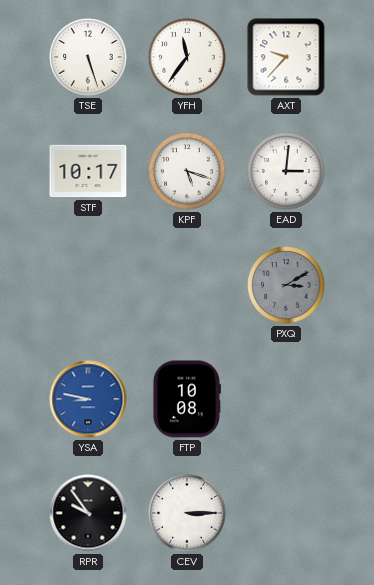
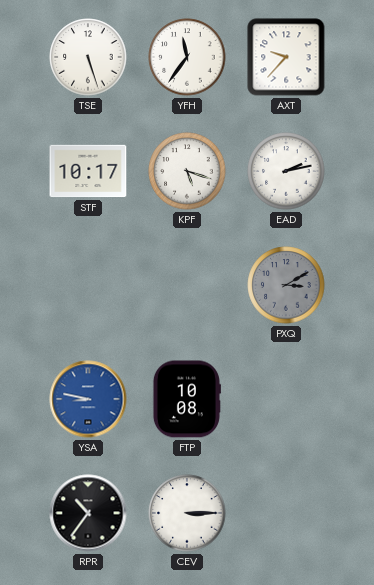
EAD: 3:01 -> 2:13
RPR: 9:54 -> 10:36
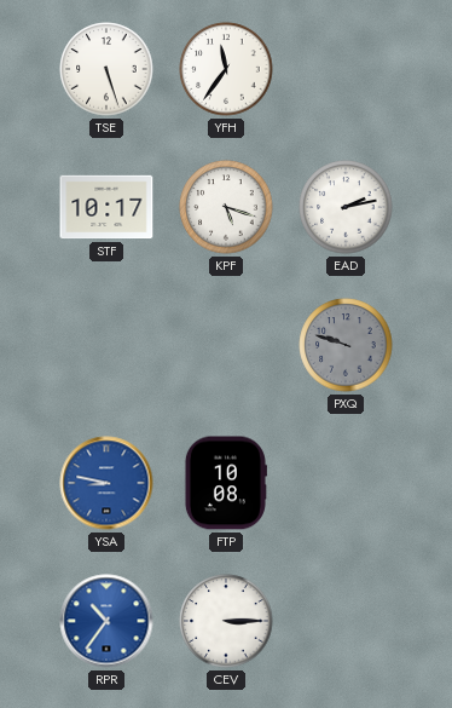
AXT: 9:37 -> none
PXQ: 3:10 -> 9:48
RPR dial: black -> blue
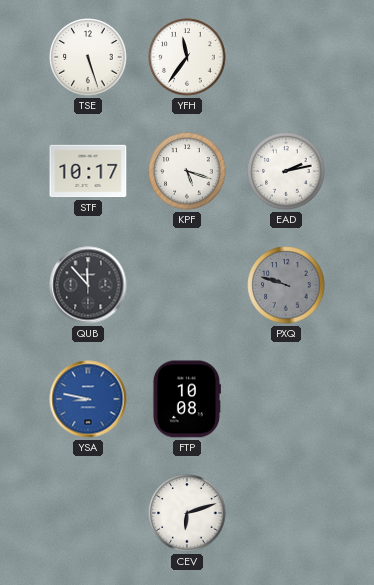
QUB: none -> 11:53
RPR: 10:36 -> none
CEV: 3:15 -> 6:12
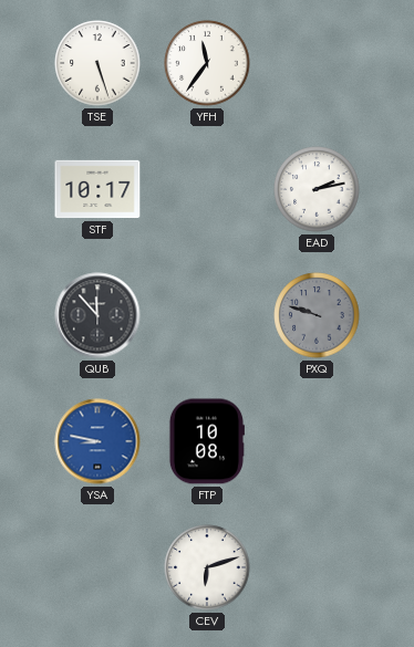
KPF: 5:18 -> none
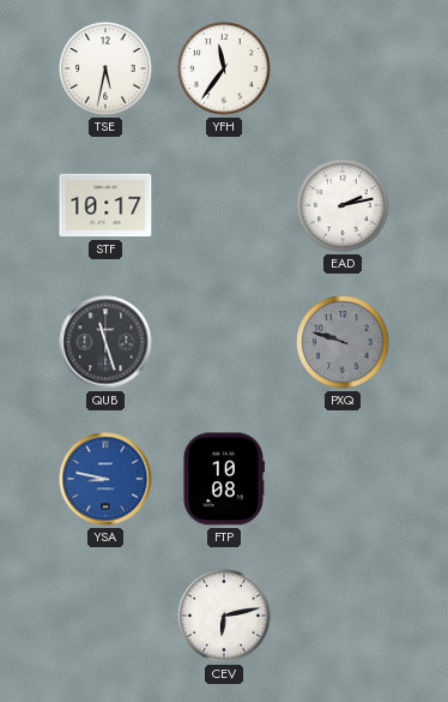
TSE: 5:27 -> 5:32
QUB: 11:53 -> 11:27
CEV: 6:12 -> 6:13
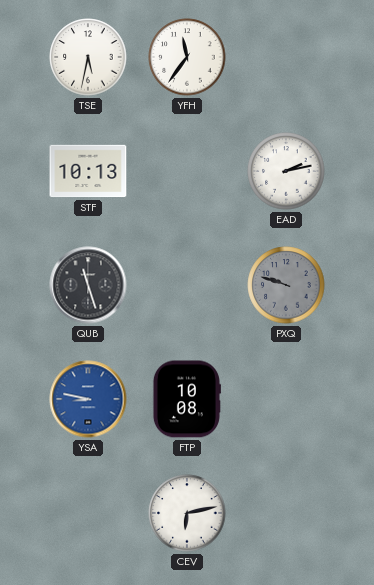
STF: 10:17 -> 10:13
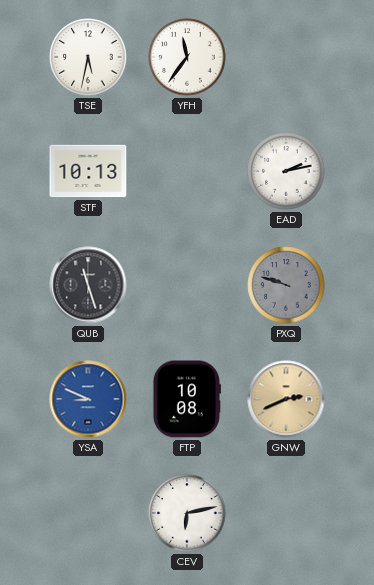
YSA: 8:47 -> 8:49
GNW: none -> 2:41
